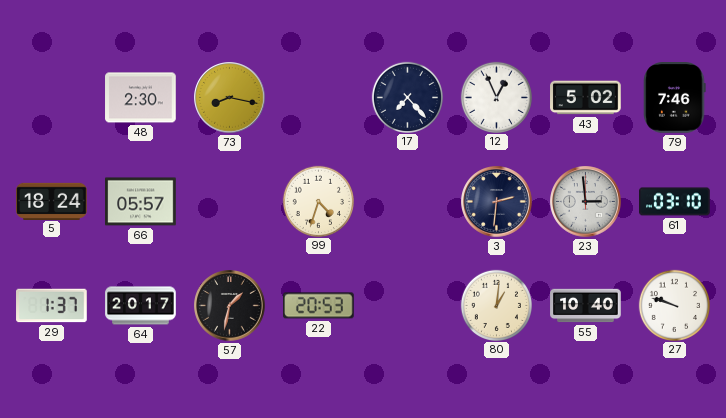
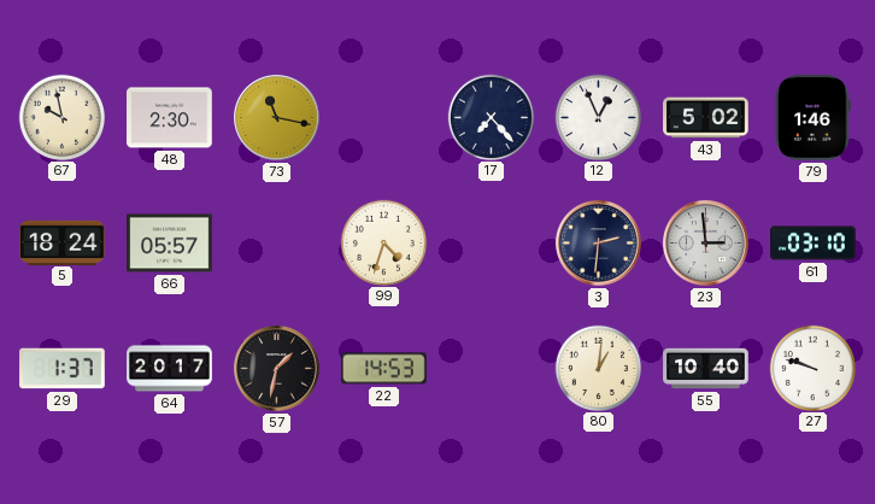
67: none -> 9:58
73: 8:17 -> 11:17
79: 7:46 -> 1:46
22: 20:53 -> 14:53
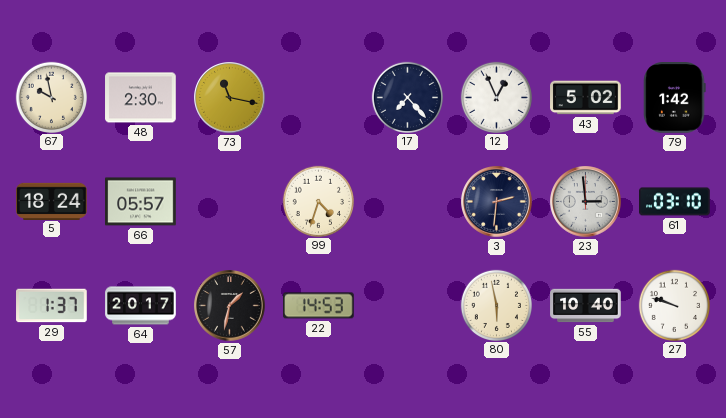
79: 1:46 -> 1:42
80: 1:01 -> 5:58
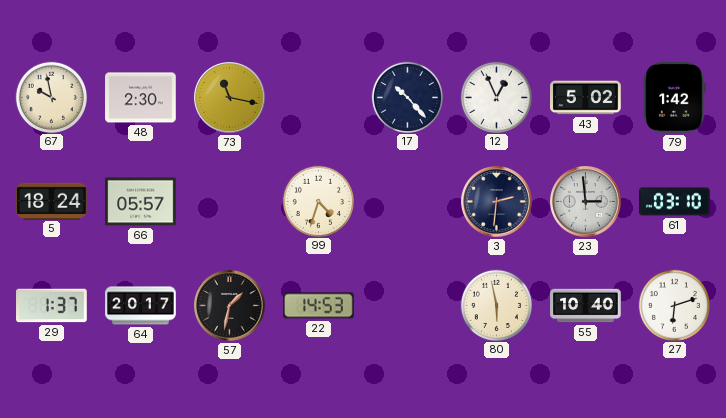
17: 7:23 -> 10:23
27: 9:48 -> 6:12
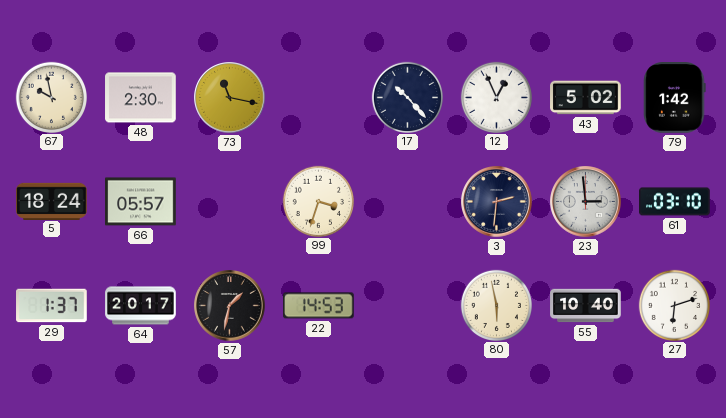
99: 4:33 -> 3:33
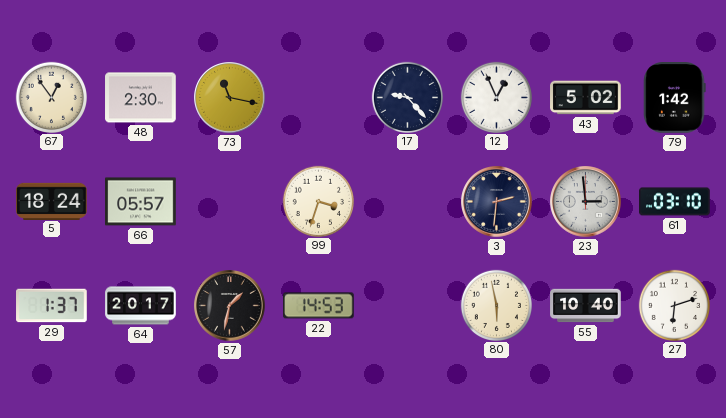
67: 9:58 -> 12:54
17: 10:23 -> 9:23
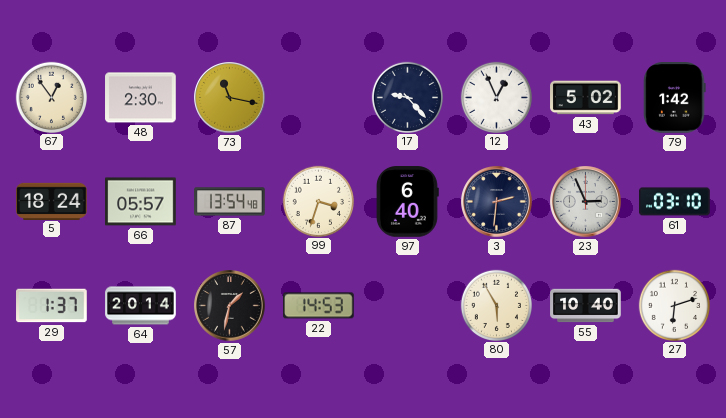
87: none -> 13:54
97: none -> 6:40
23: 2:59 -> 2:56
64: 20:17 -> 20:14
80: 5:58 -> 5:55
